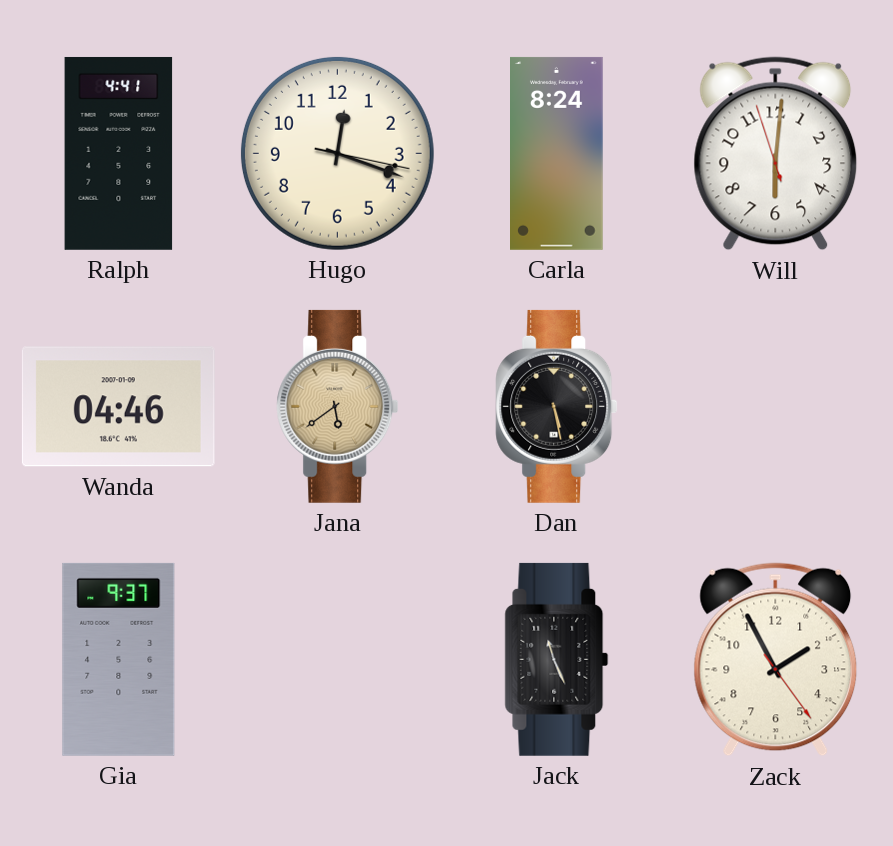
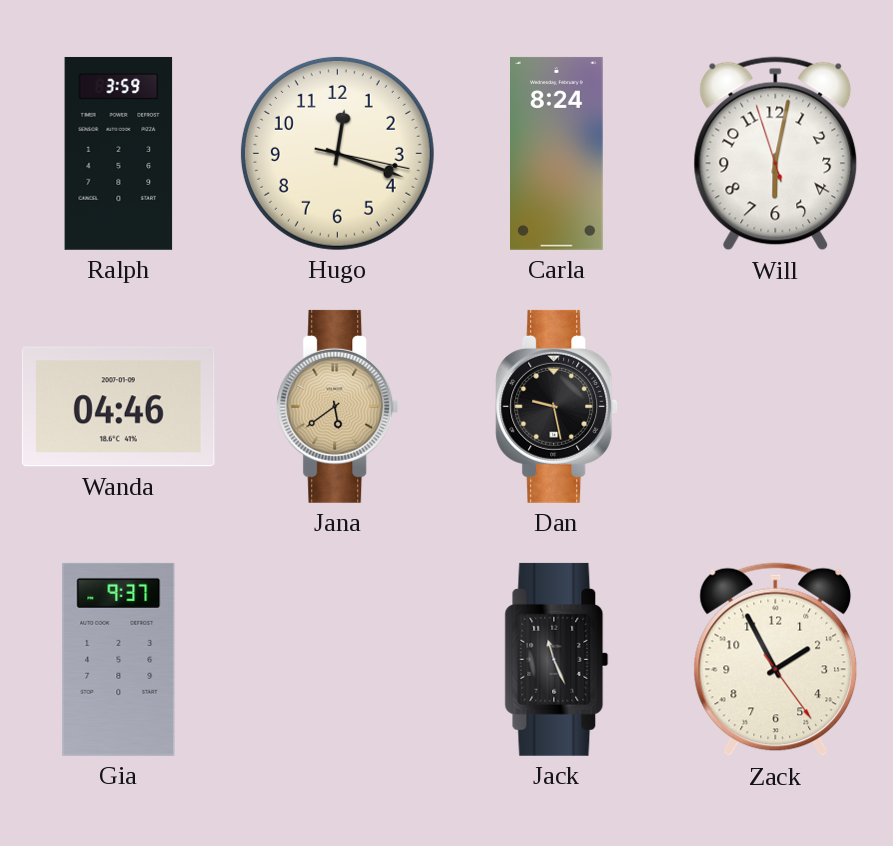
Ralph: 4:41 -> 3:59
Will: 6:00 -> 6:01
Dan: 5:28 -> 9:28
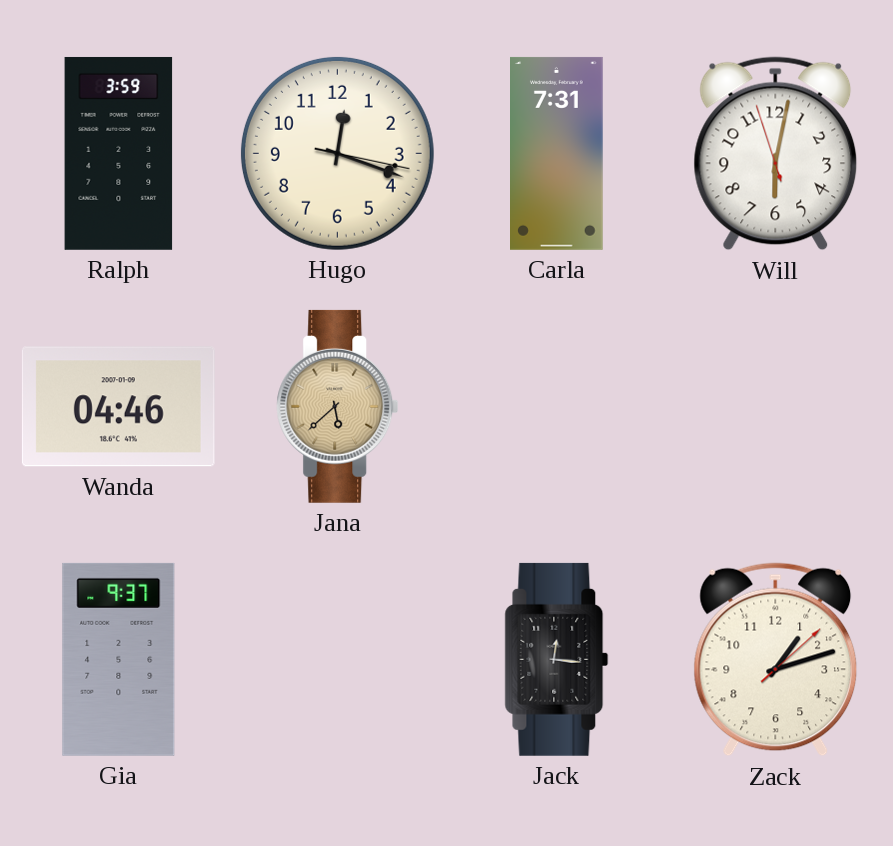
Carla: 8:24 -> 7:31
Jana: 5:39 -> 5:38
Dan: 9:28 -> none
Jack: 11:26 -> 12:16
Zack: 1:55 -> 1:12
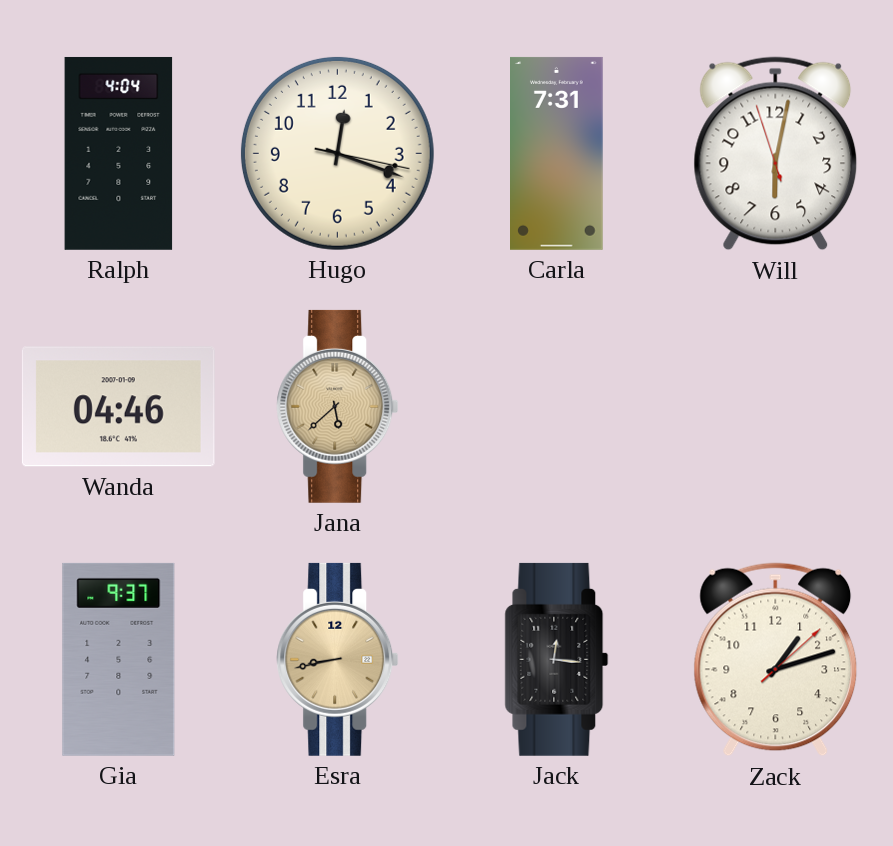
Ralph: 3:59 -> 4:04
Esra: none -> 8:43
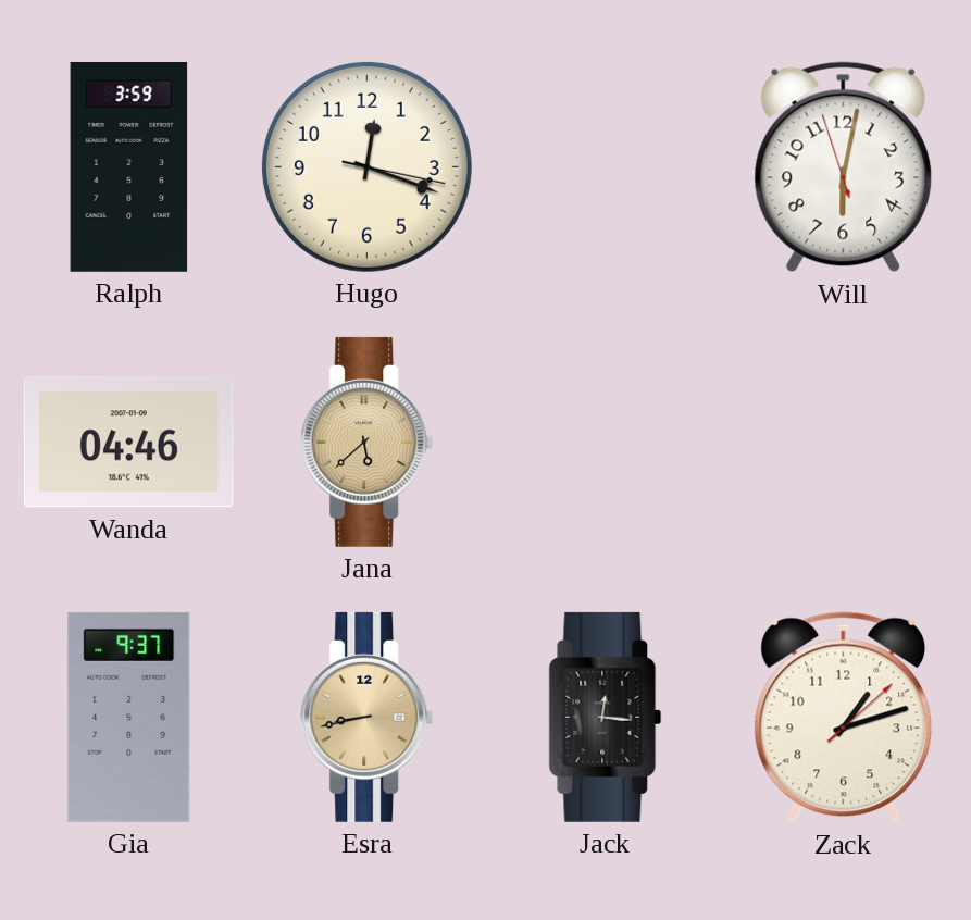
Ralph: 4:04 -> 3:59
Carla: 7:31 -> none
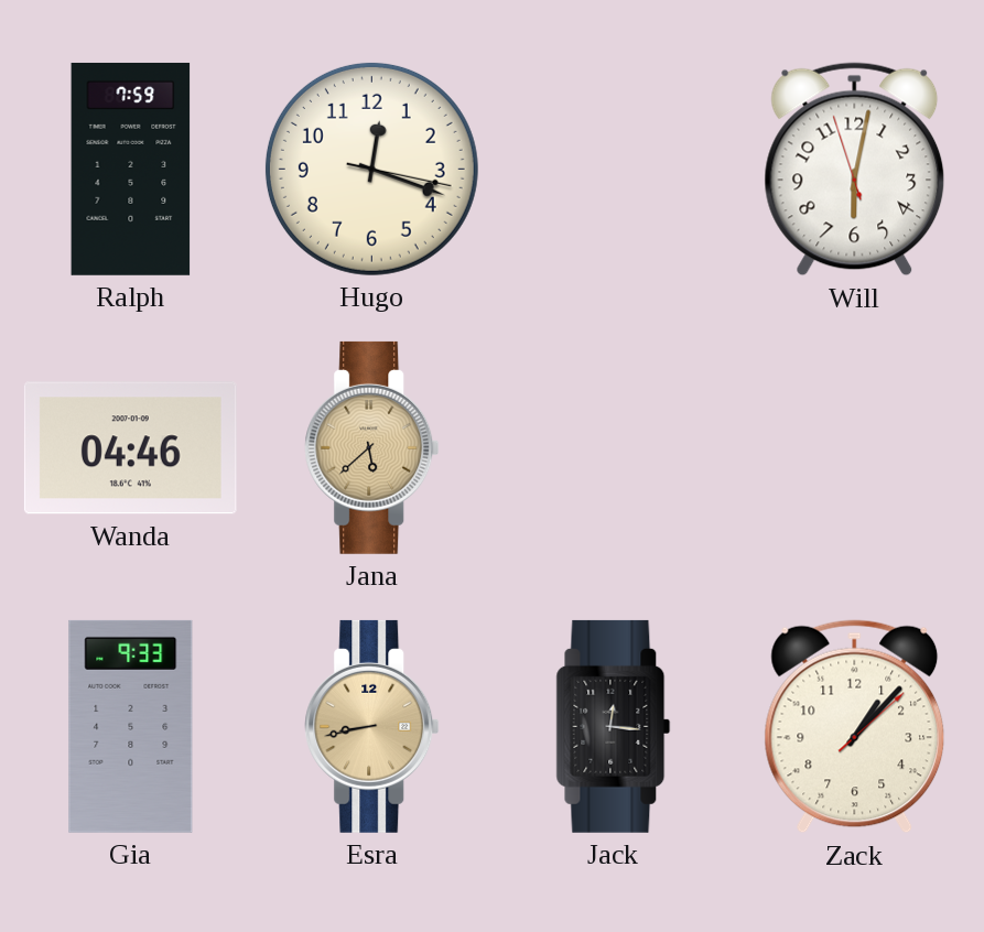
Ralph: 3:59 -> 7:59
Gia: 9:37 -> 9:33
Zack: 1:12 -> 1:07
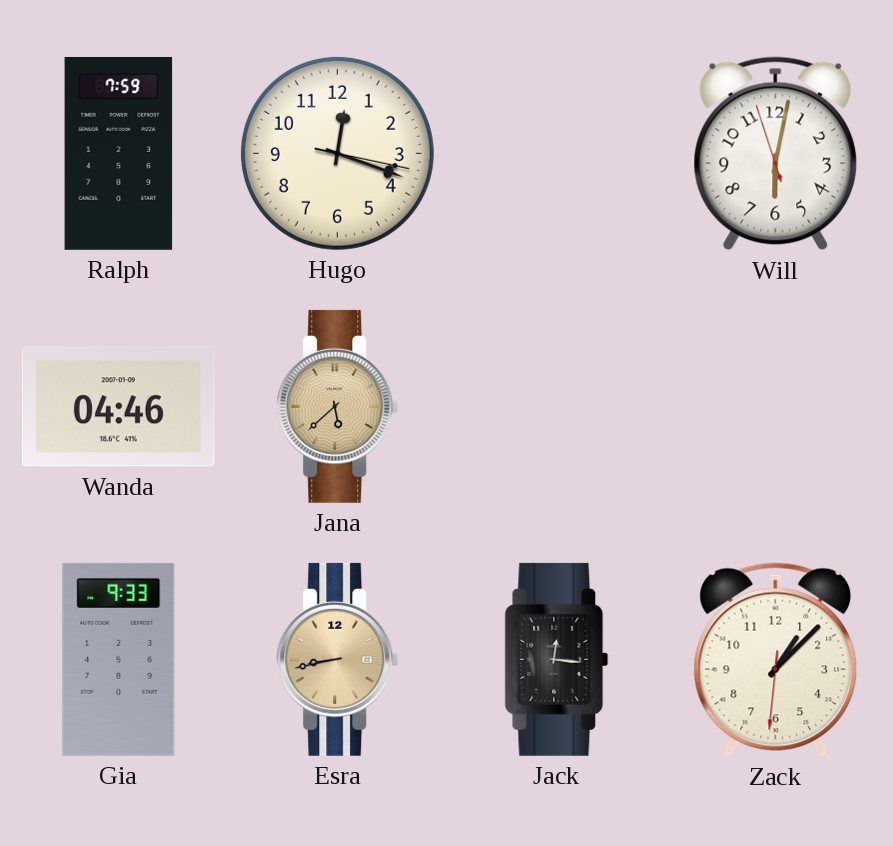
Zack: 1:07:08 -> 1:07:31
